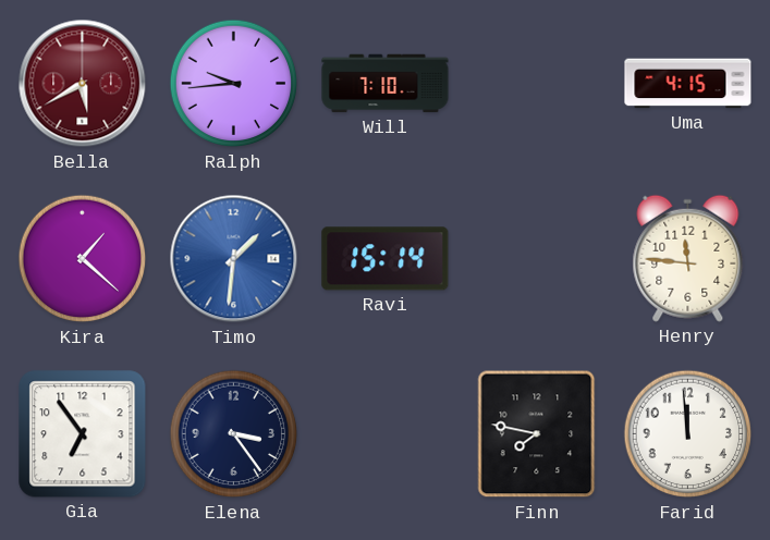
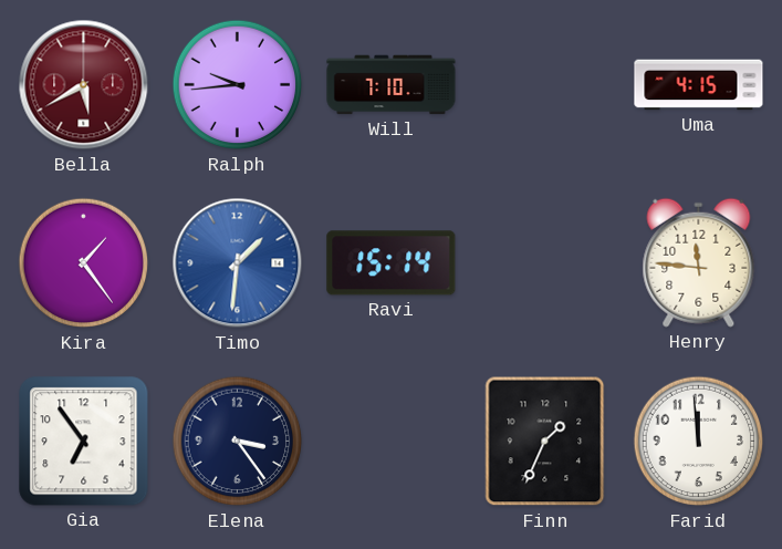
Kira: 1:22 -> 1:24
Finn: 7:47 -> 1:34
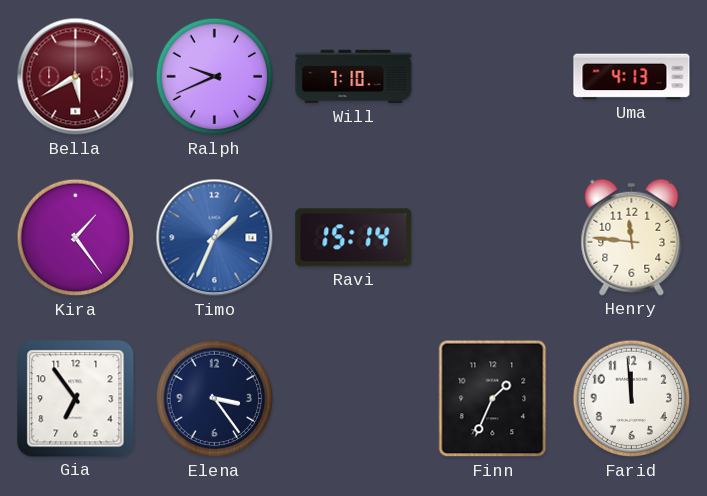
Ralph: 9:44 -> 9:41
Uma: 4:15 -> 4:13
Timo: 1:31 -> 1:34
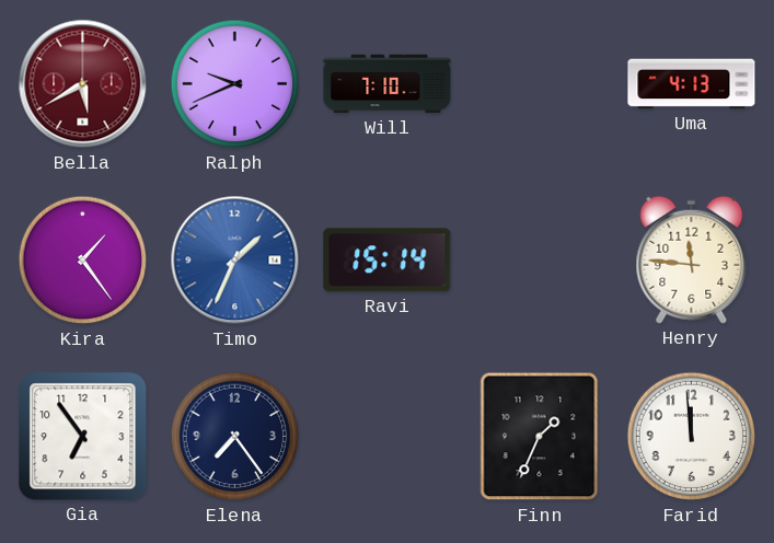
Elena: 3:24 -> 7:24
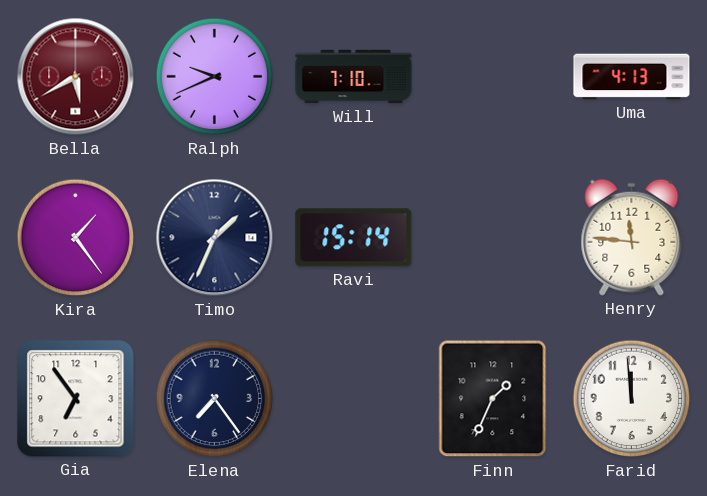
Timo dial: blue -> navy
